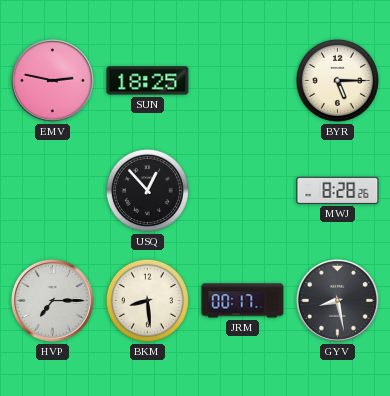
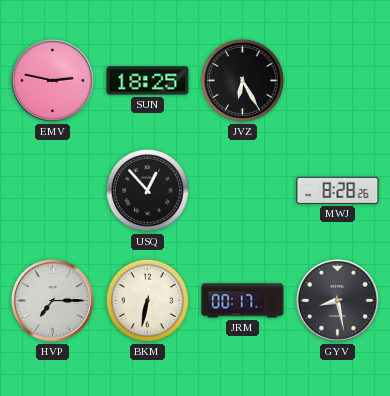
JVZ: none -> 6:25
BYR: 5:15 -> none
BKM: 8:29 -> 6:32
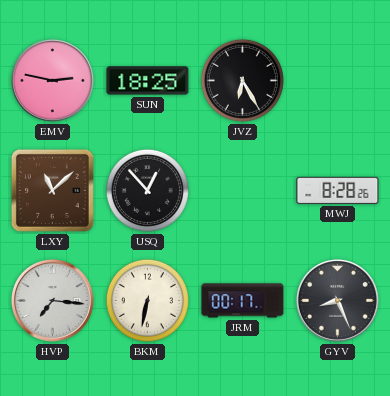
LXY: none -> 11:08
HVP: 7:15 -> 7:16
GYV: 8:28 -> 8:26
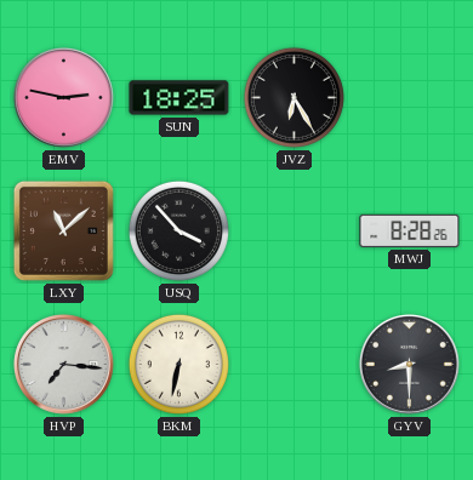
USQ: 12:53 -> 3:53
JRM: 00:17 -> none
GYV: 8:26 -> 8:30
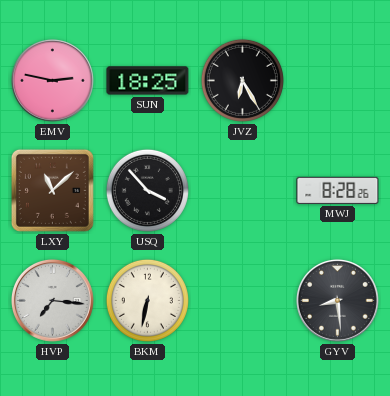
GYV: 8:30 -> 8:29
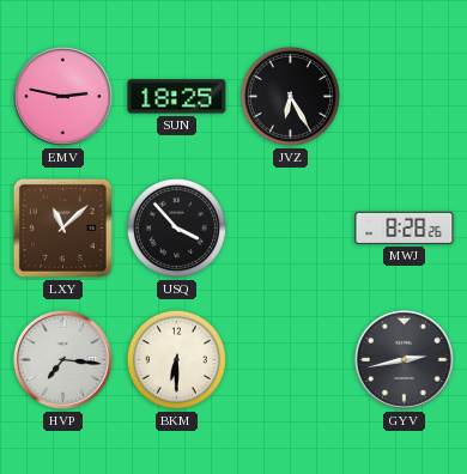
BKM: 6:32 -> 6:30
GYV: 8:29 -> 2:43
